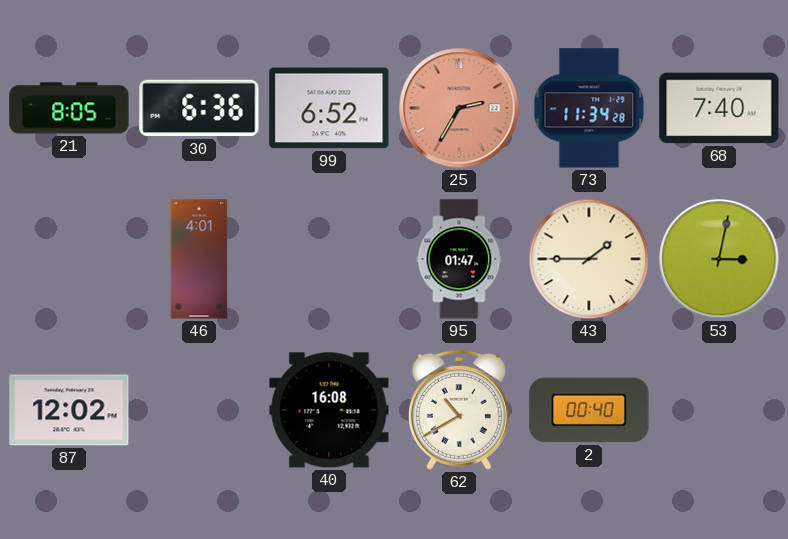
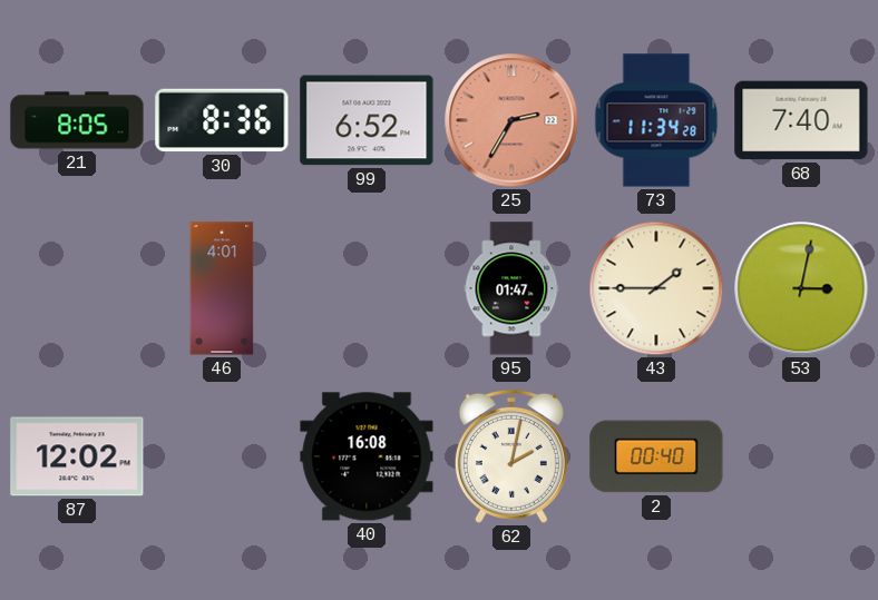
30: 6:36 -> 8:36
62: 10:40 -> 2:02
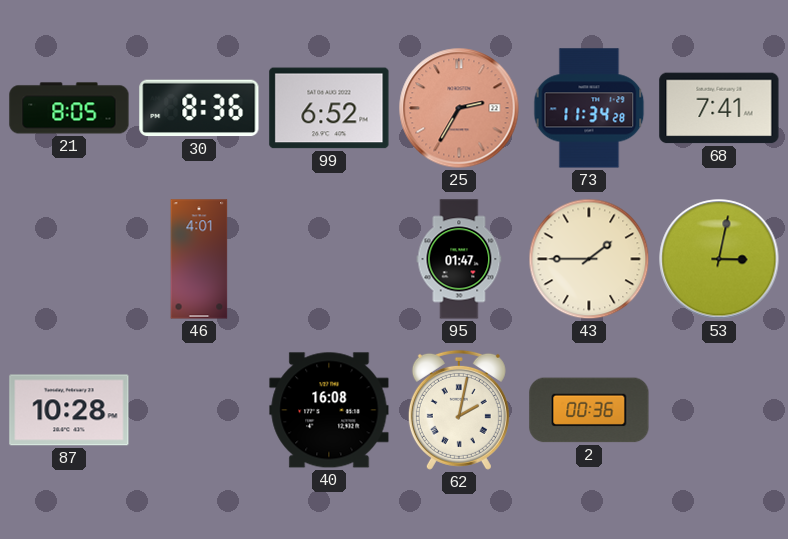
68: 7:40 -> 7:41
87: 12:02 -> 10:28
2: 00:40 -> 00:36
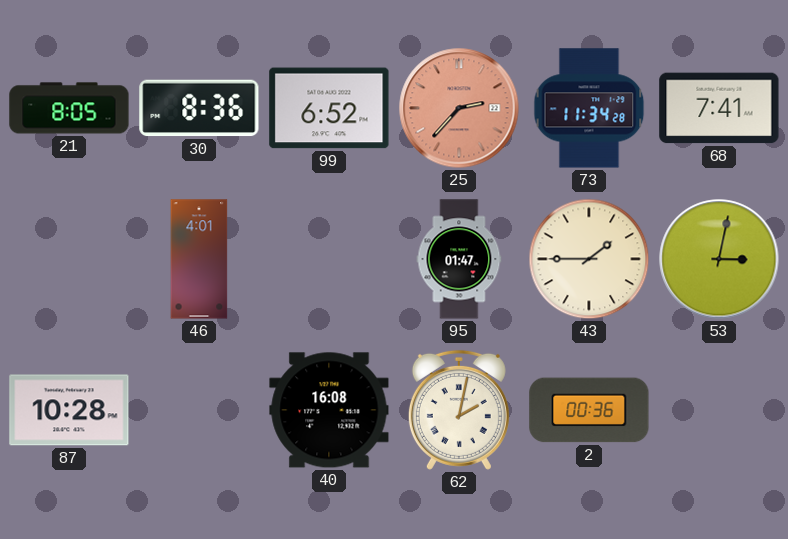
25: 2:35 -> 2:37
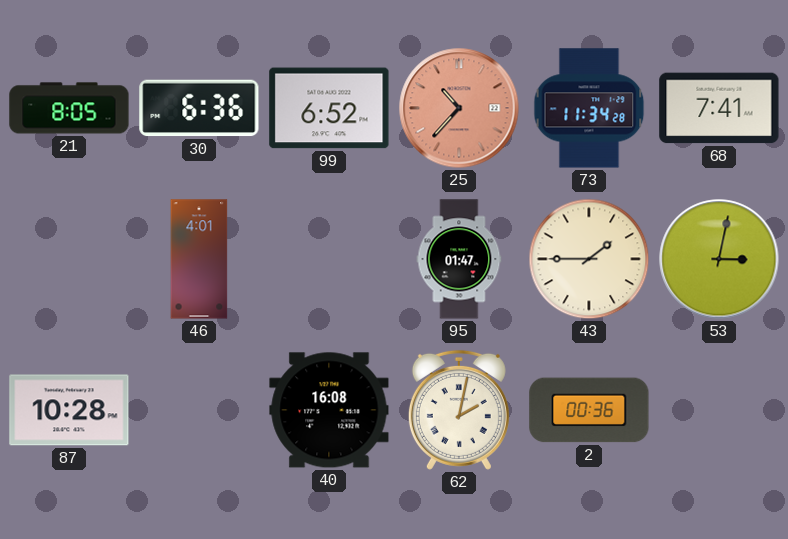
30: 8:36 -> 6:36
25: 2:37 -> 10:37
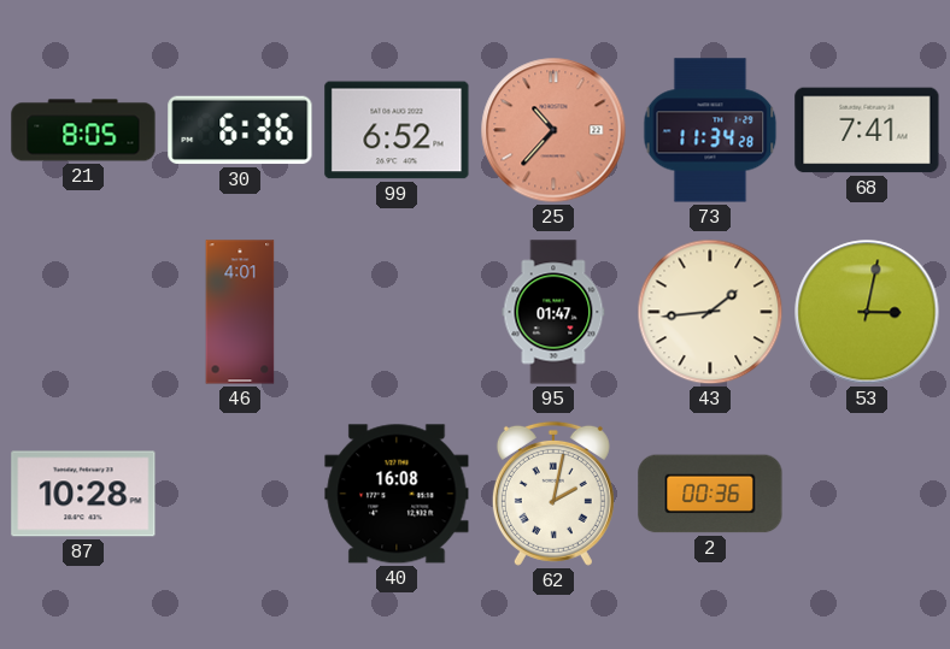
43: 1:45 -> 1:44
